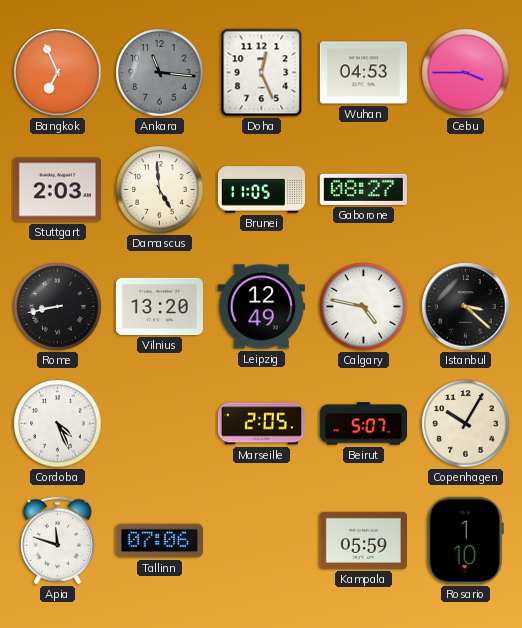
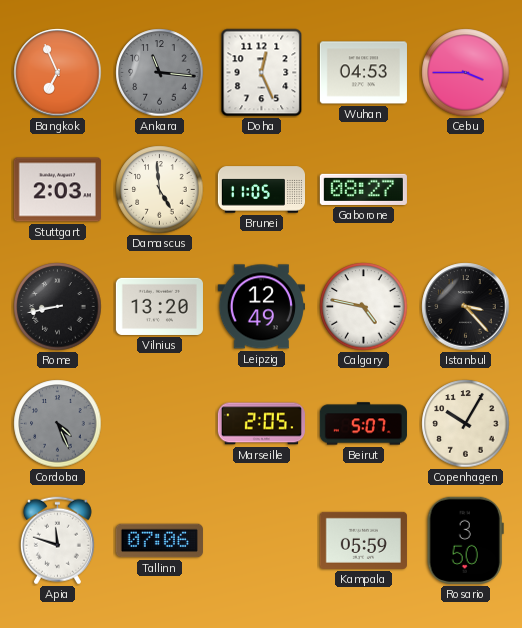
Istanbul: 3:22 -> 3:23
Cordoba dial: white -> grey
Rosario: 1:10 -> 3:50
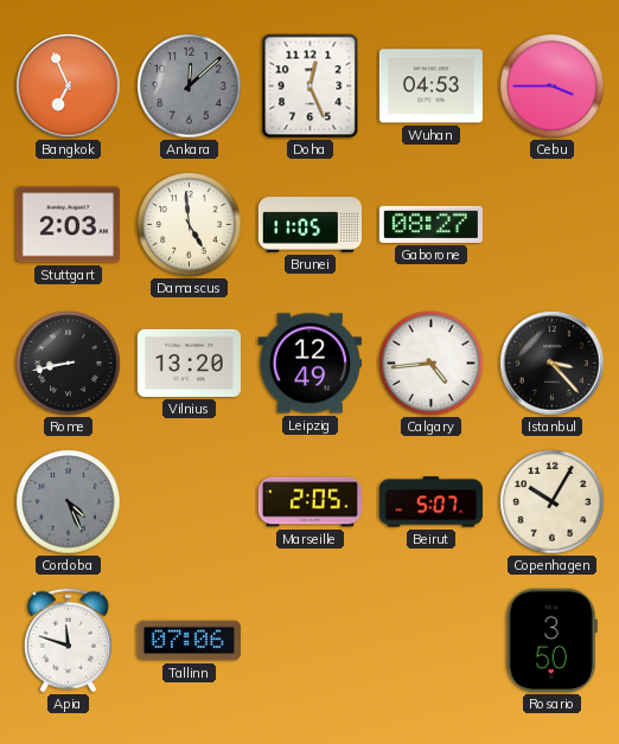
Ankara: 11:16 -> 12:08
Calgary: 4:47 -> 4:44
Kampala: 05:59 -> none
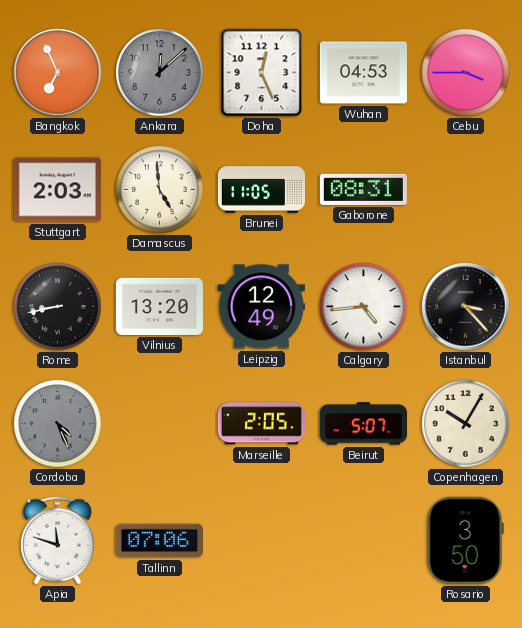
Gaborone: 08:27 -> 08:31
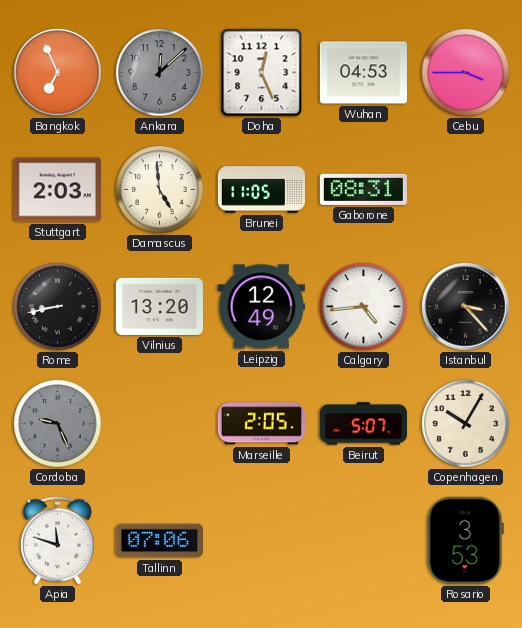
Cordoba: 4:26 -> 9:26
Rosario: 3:50 -> 3:53
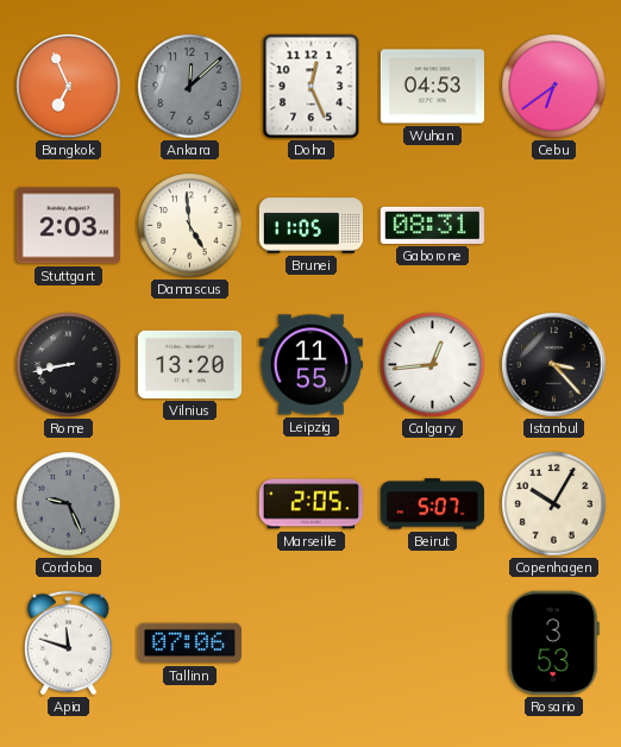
Cebu: 3:45 -> 6:39
Leipzig: 12:49 -> 11:55
Calgary: 4:44 -> 12:44
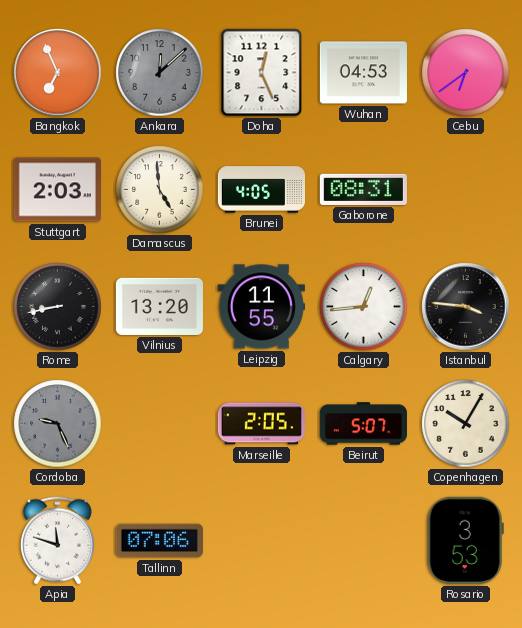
Brunei: 11:05 -> 4:05
Istanbul: 3:23 -> 3:46
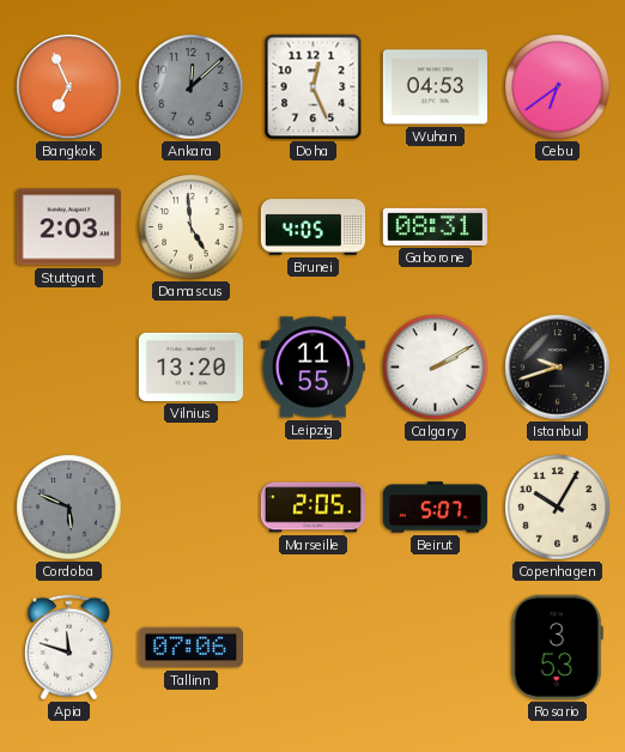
Rome: 8:43 -> none
Calgary: 12:44 -> 2:10
Istanbul: 3:46 -> 9:42
Cordoba: 9:26 -> 5:49
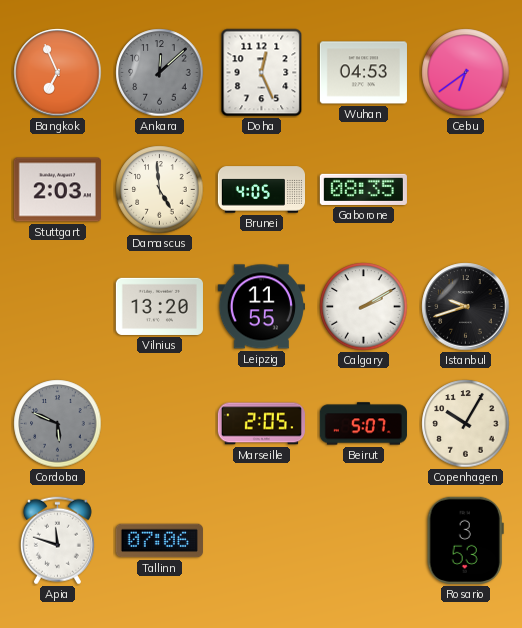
Gaborone: 08:31 -> 08:35
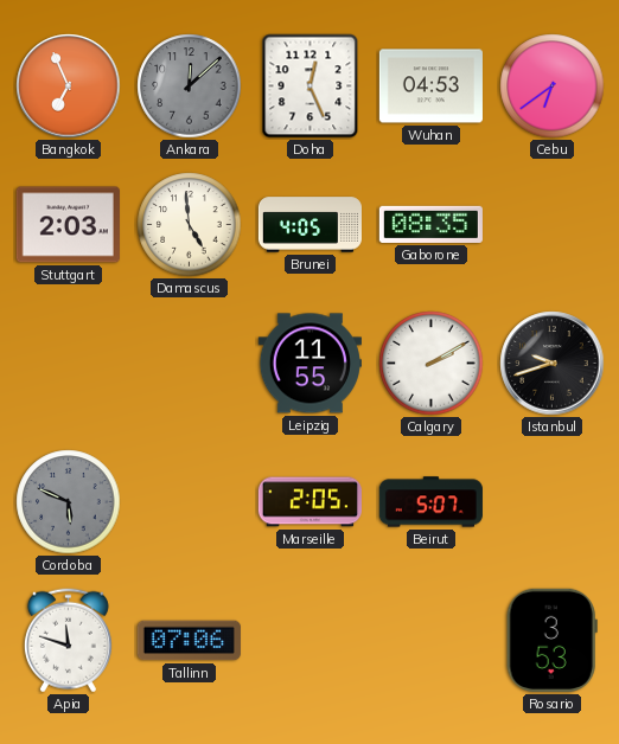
Vilnius: 13:20 -> none
Copenhagen: 10:05 -> none
